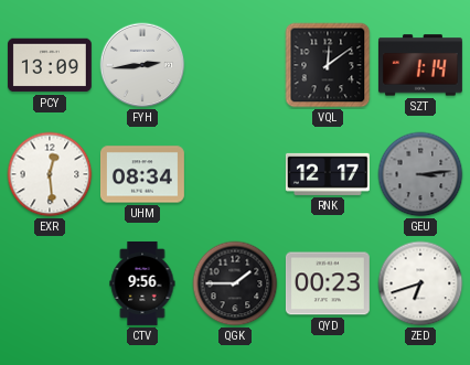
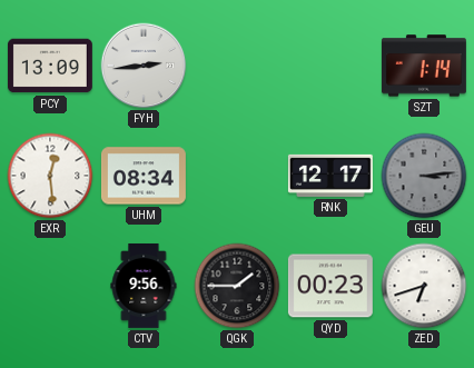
VQL: 12:09 -> none
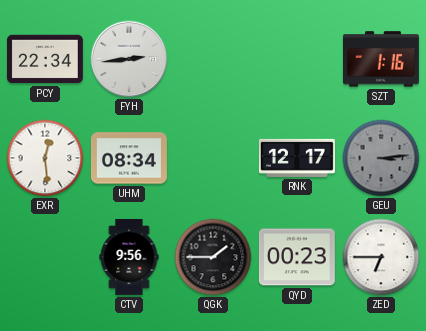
PCY: 13:09 -> 22:34
SZT: 1:14 -> 1:16
ZED: 6:42 -> 6:45
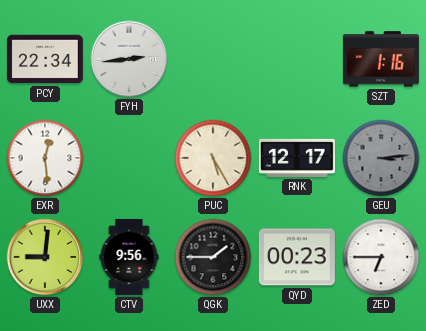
UHM: 08:34 -> none
PUC: none -> 5:25
UXX: none -> 9:01
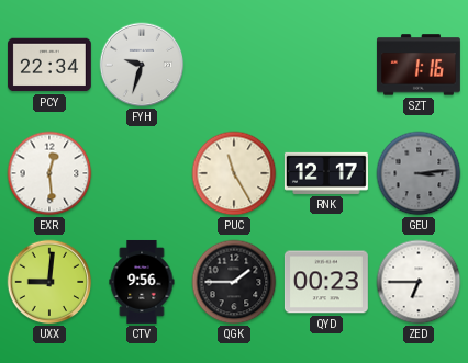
FYH: 2:44 -> 9:33
PUC: 5:25 -> 11:25
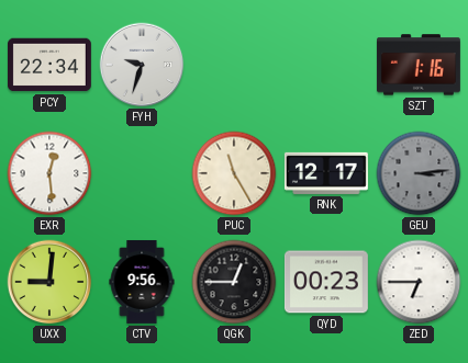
QGK: 1:45 -> 12:45
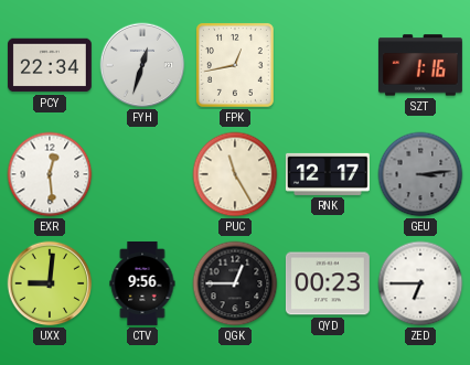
FYH: 9:33 -> 12:33
FPK: none -> 12:43
